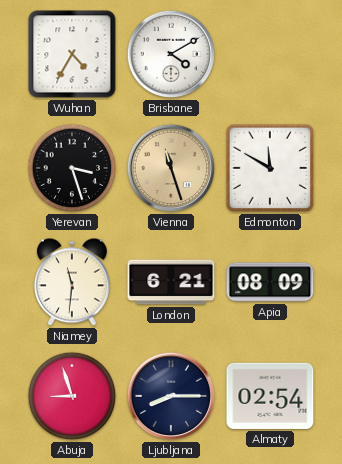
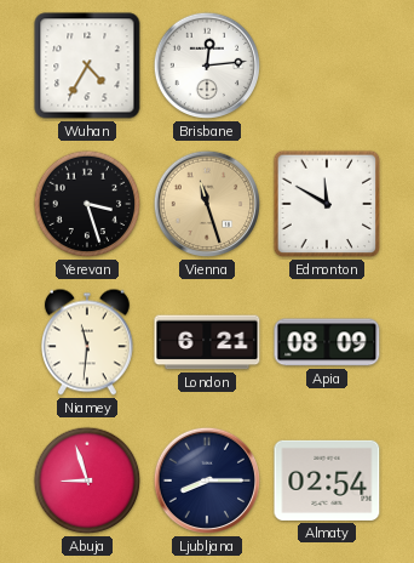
Brisbane: 4:10 -> 12:14
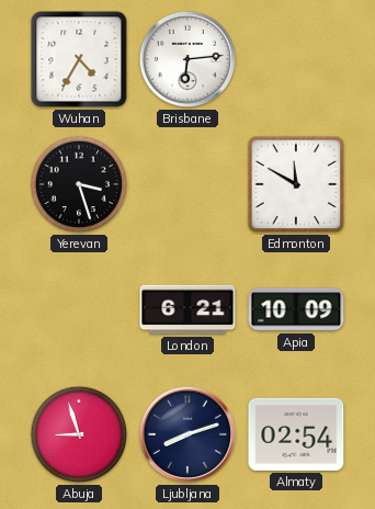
Brisbane: 12:14 -> 6:14
Vienna: 11:27 -> none
Niamey: 11:31 -> none
Apia: 08:09 -> 10:09
Ljubljana: 8:15 -> 8:12
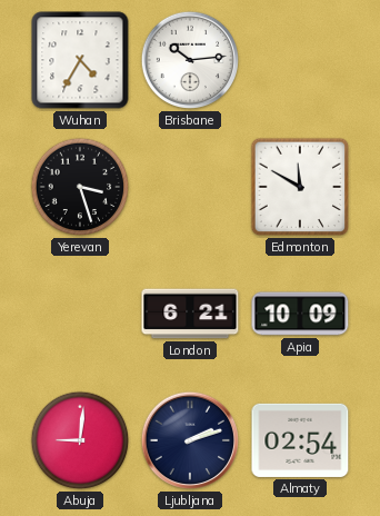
Brisbane: 6:14 -> 10:14
Abuja: 8:57 -> 9:01
Ljubljana: 8:12 -> 2:12
